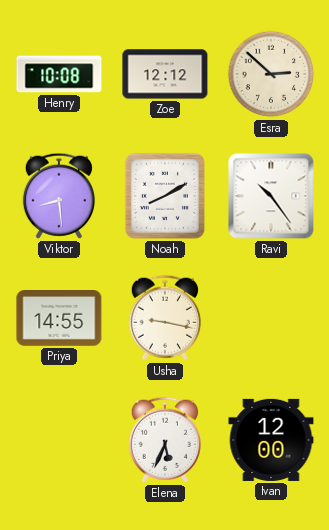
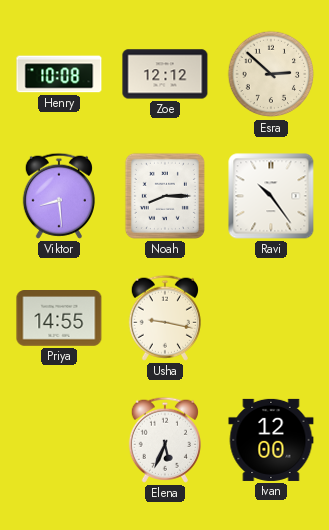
Noah: 8:10 -> 8:15
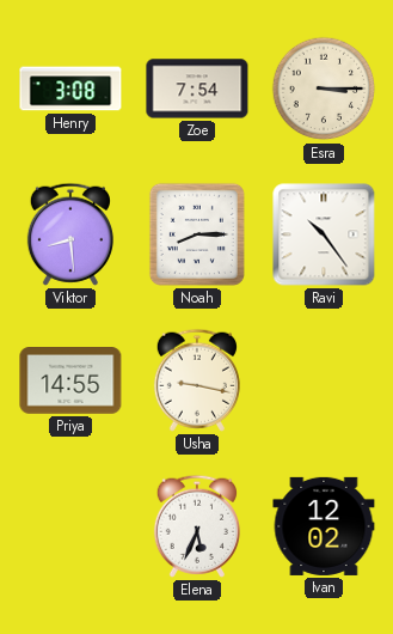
Henry: 10:08 -> 3:08
Zoe: 12:12 -> 7:54
Esra: 2:52 -> 3:15
Ivan: 12:00 -> 12:02
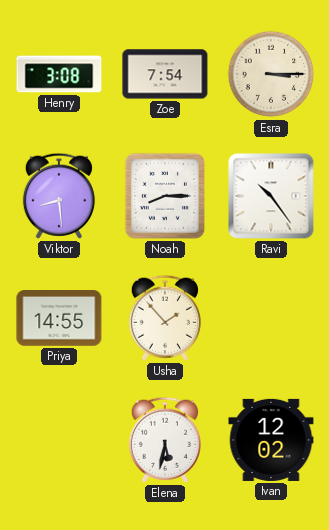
Usha: 9:17 -> 1:53
Elena: 5:34 -> 5:32
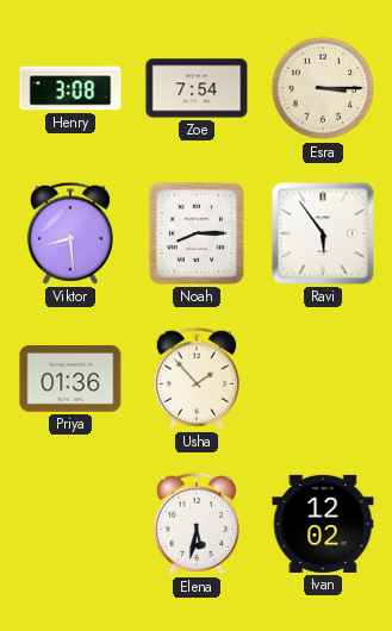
Ravi: 10:24 -> 5:54
Priya: 14:55 -> 01:36
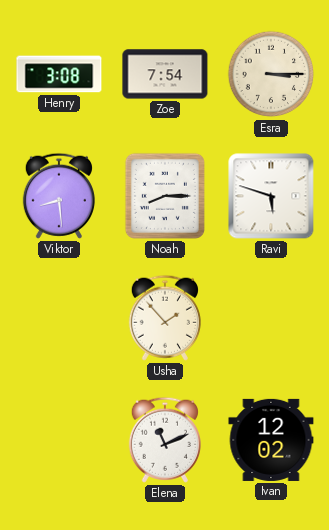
Ravi: 5:54 -> 5:48
Priya: 01:36 -> none
Elena: 5:32 -> 11:11
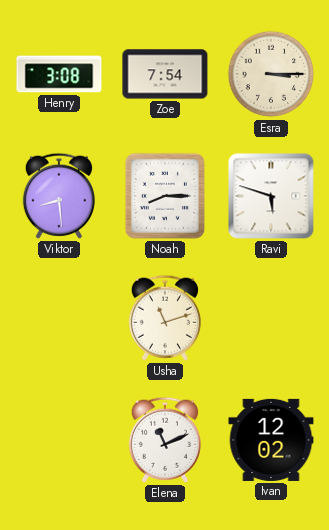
Usha: 1:53 -> 11:12
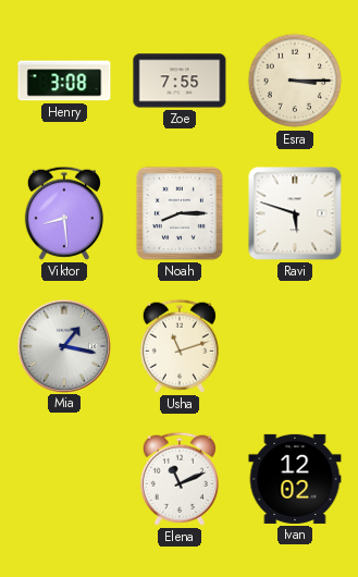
Zoe: 7:54 -> 7:55
Mia: none -> 1:17
